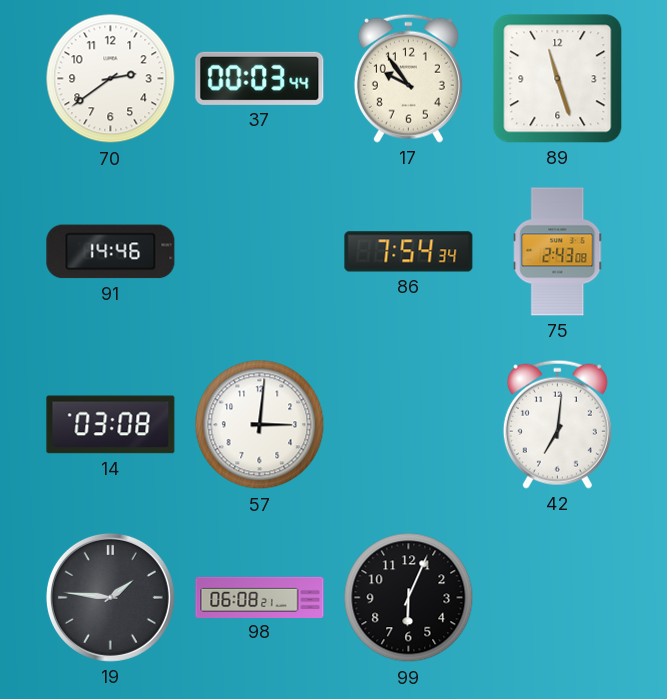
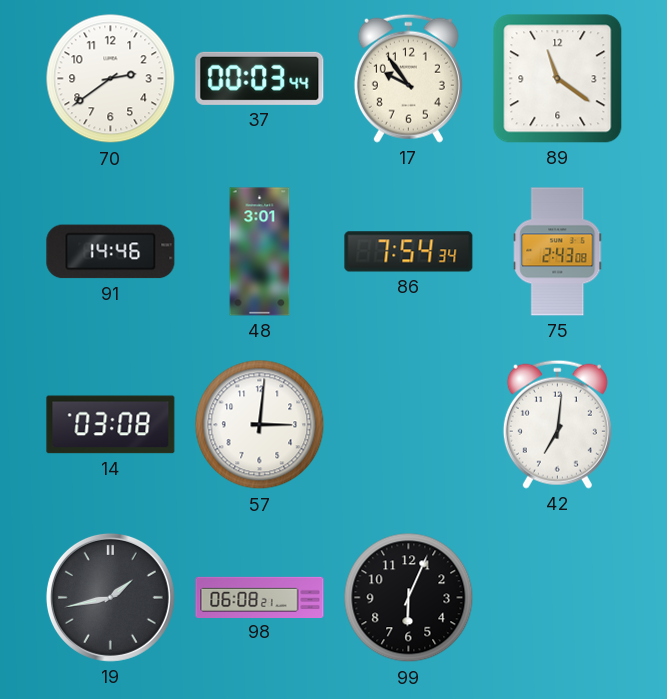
89: 11:27 -> 11:21
48: none -> 3:01
19: 1:46 -> 1:43
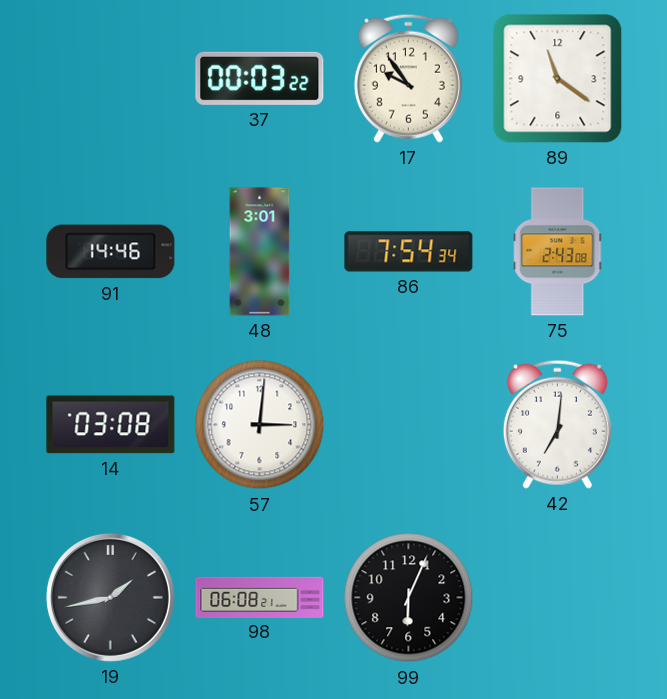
70: 2:39 -> none
37: 00:03:44 -> 00:03:22
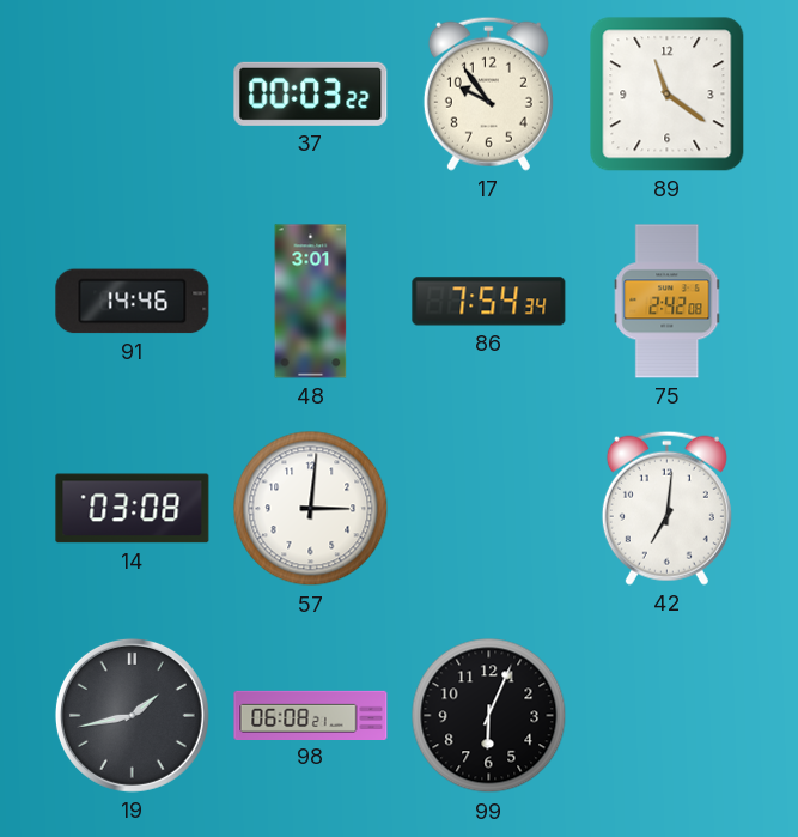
75: 2:43 -> 2:42
